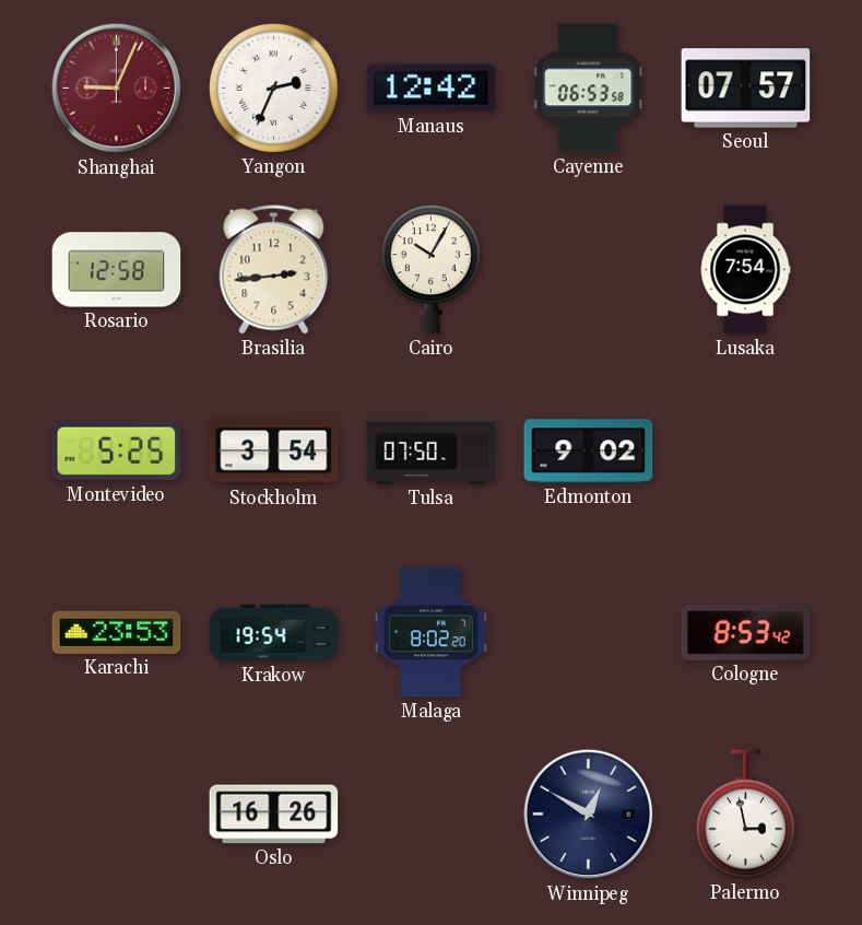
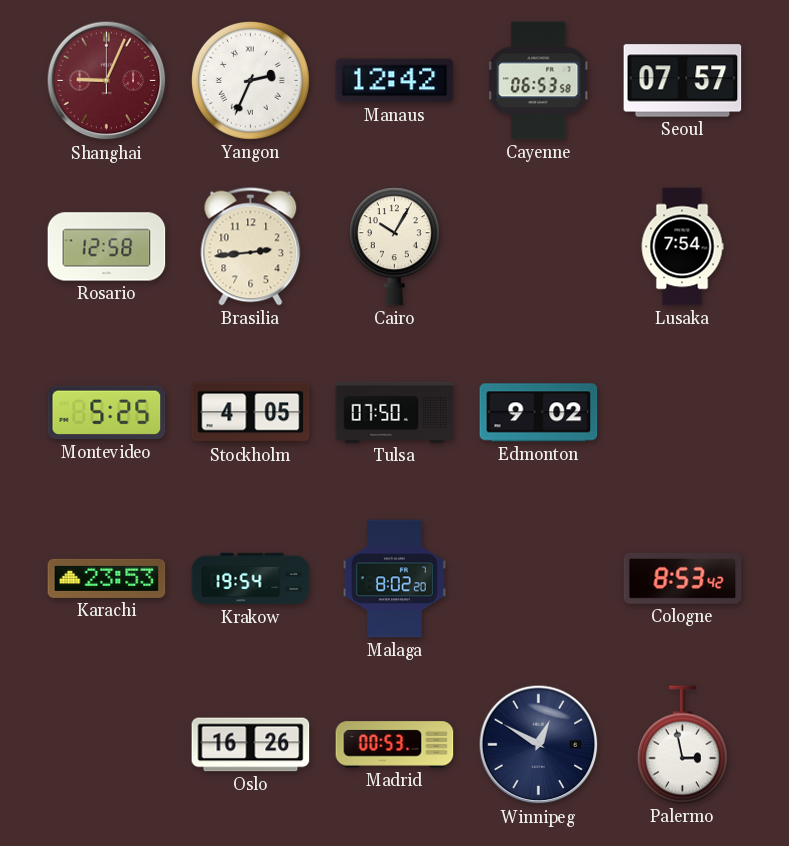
Stockholm: 3:54 -> 4:05
Madrid: none -> 00:53
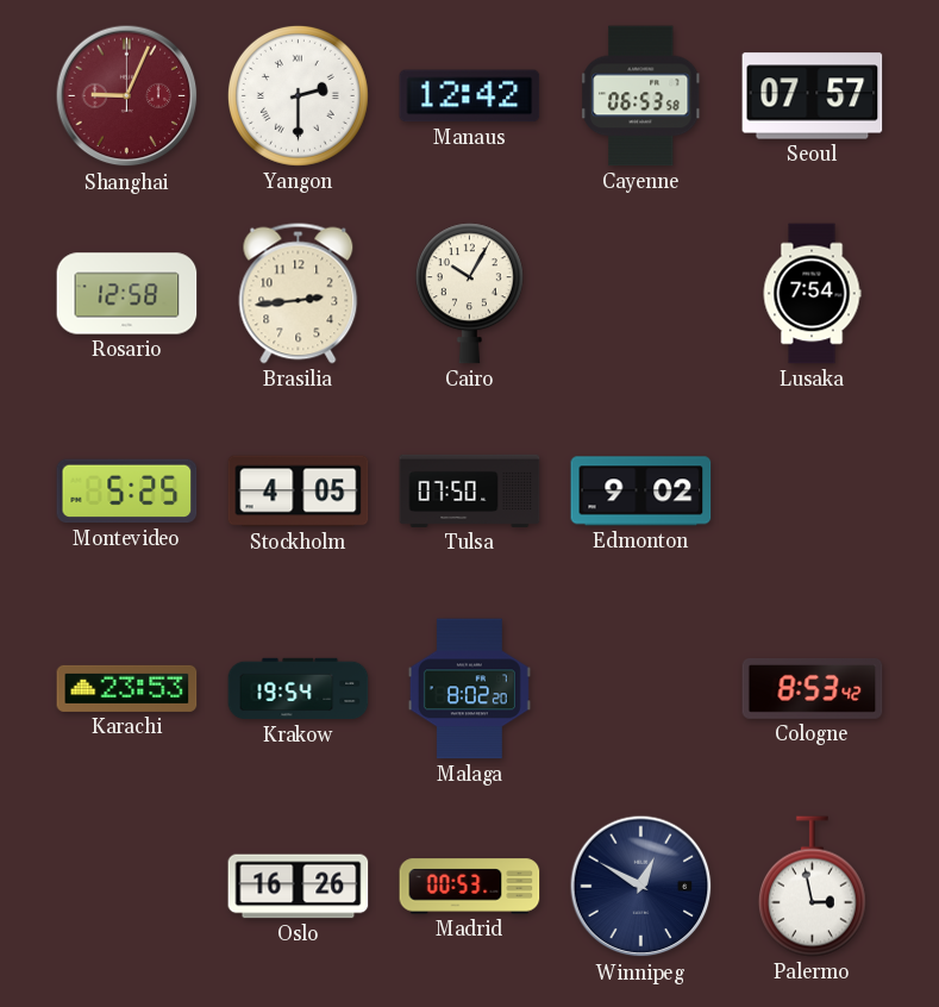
Yangon: 2:34 -> 2:30
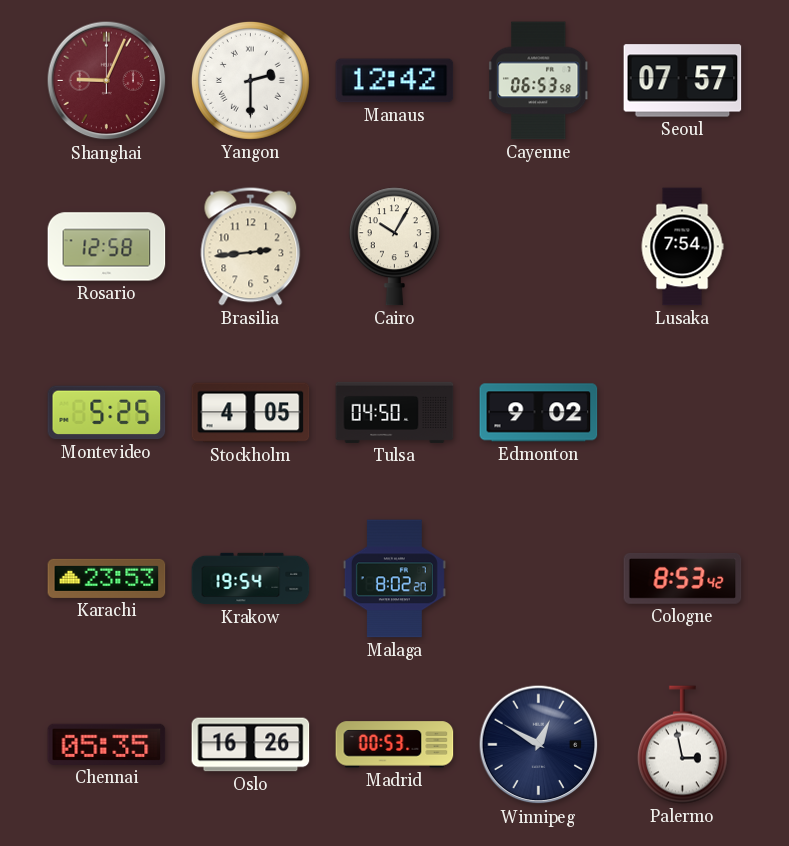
Tulsa: 07:50 -> 04:50
Chennai: none -> 05:35
